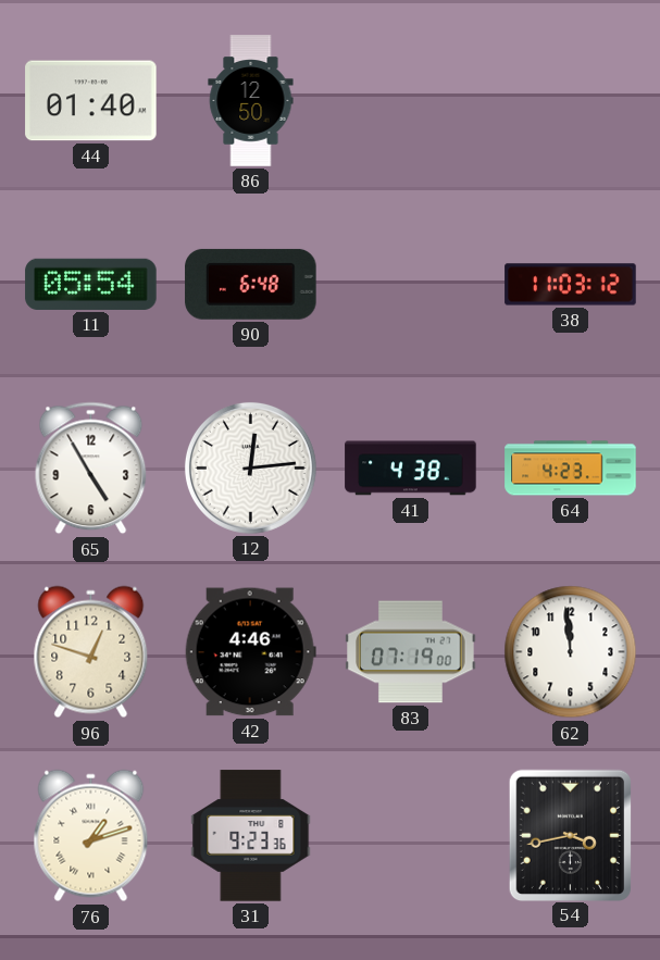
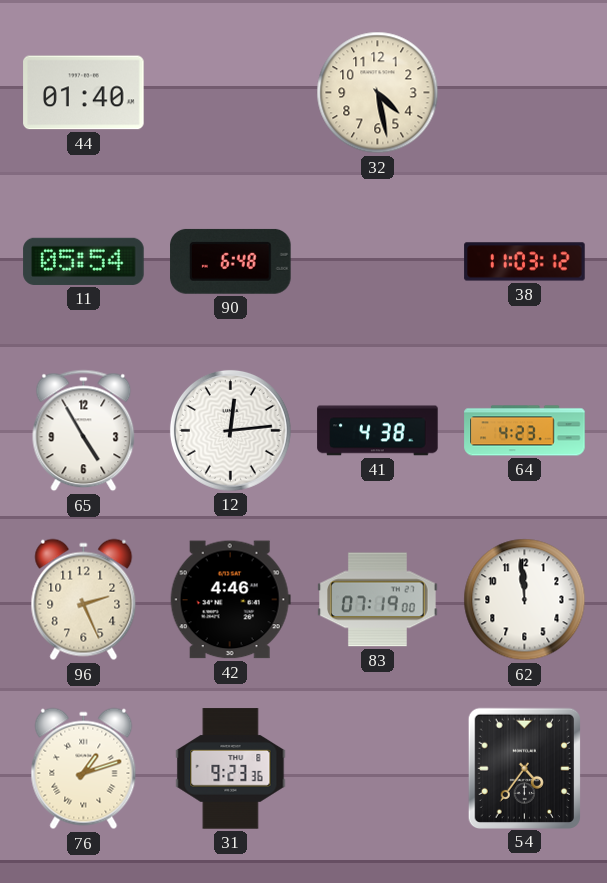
86: 12:50 -> none
32: none -> 4:28
96: 12:48 -> 2:26
54: 3:43 -> 4:36
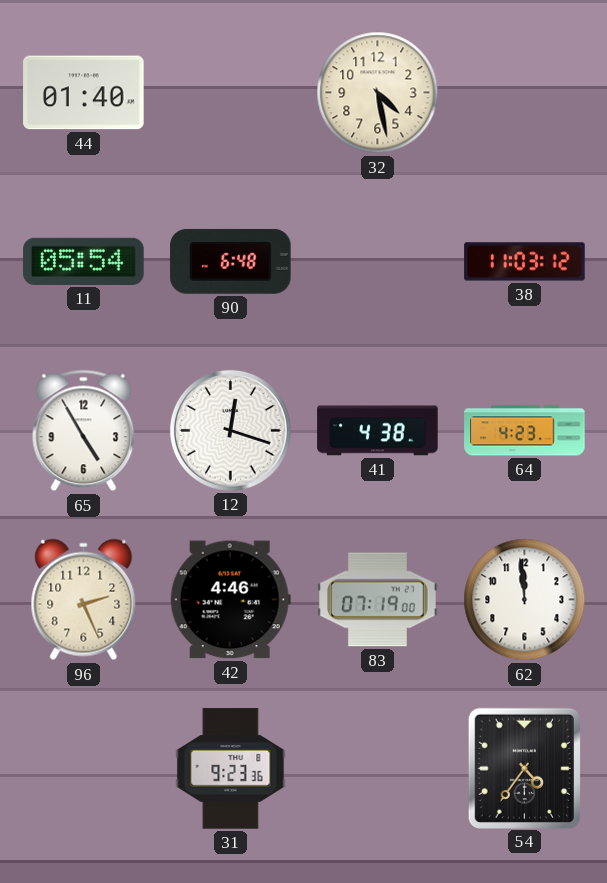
12: 12:14 -> 12:18
76: 1:12 -> none
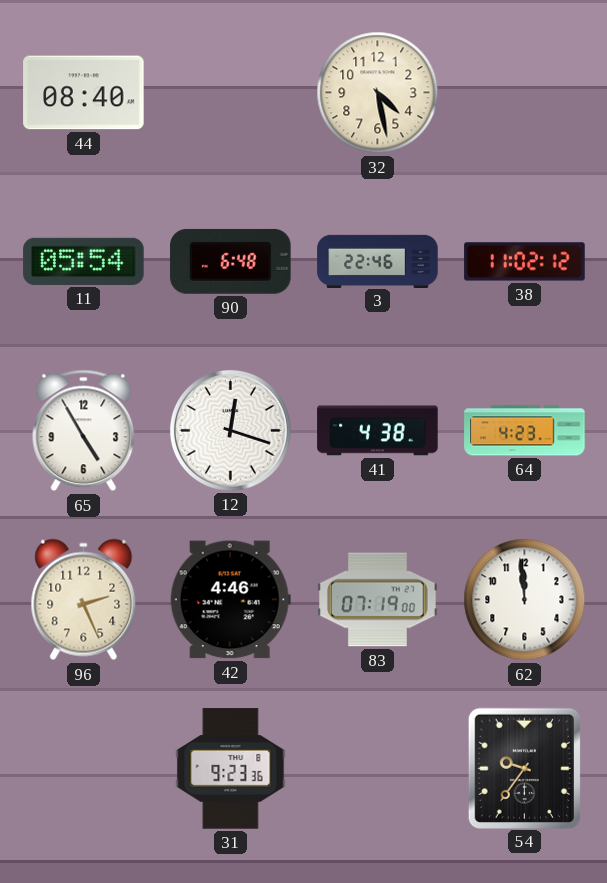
44: 01:40 -> 08:40
3: none -> 22:46
38: 11:03 -> 11:02
54: 4:36 -> 9:36
